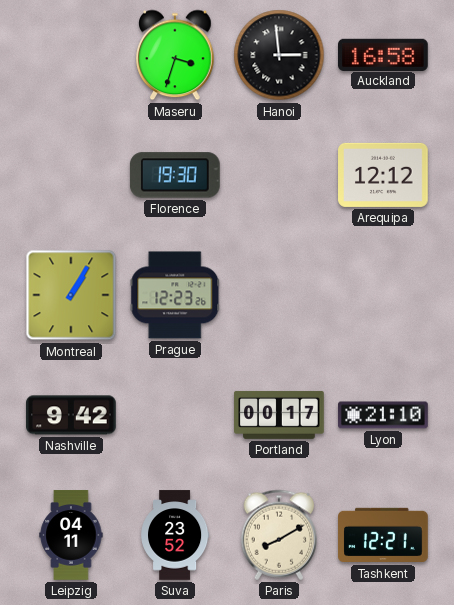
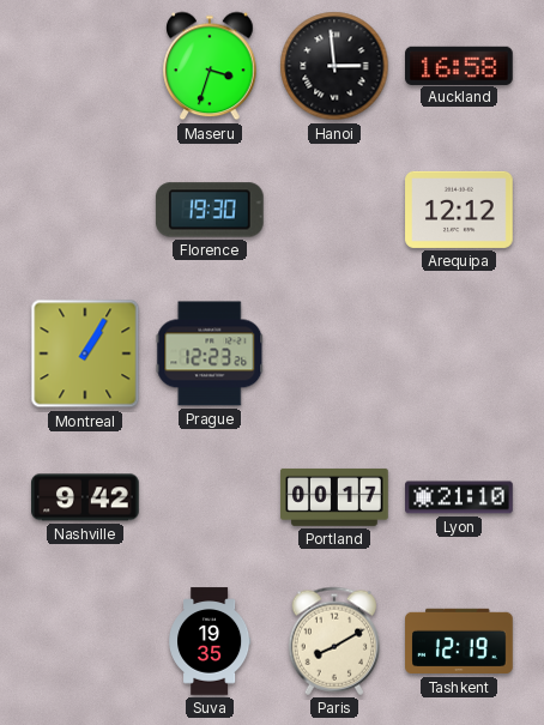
Leipzig: 04:11 -> none
Suva: 23:52 -> 19:35
Tashkent: 12:21 -> 12:19
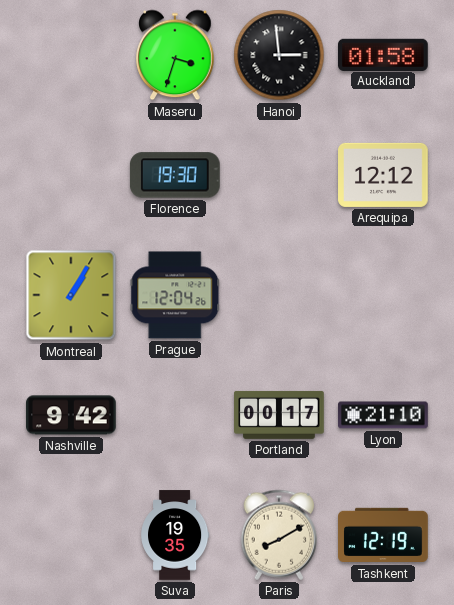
Auckland: 16:58 -> 01:58
Prague: 12:23 -> 12:04
